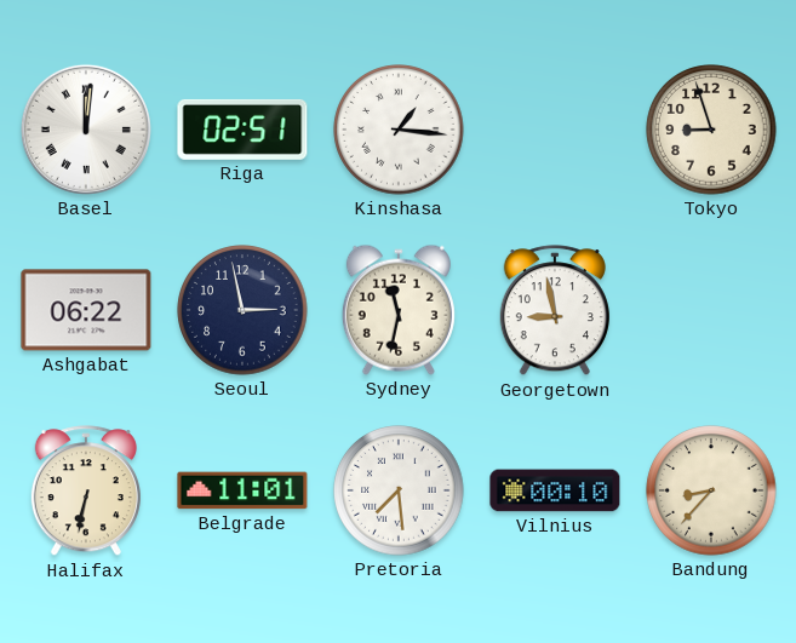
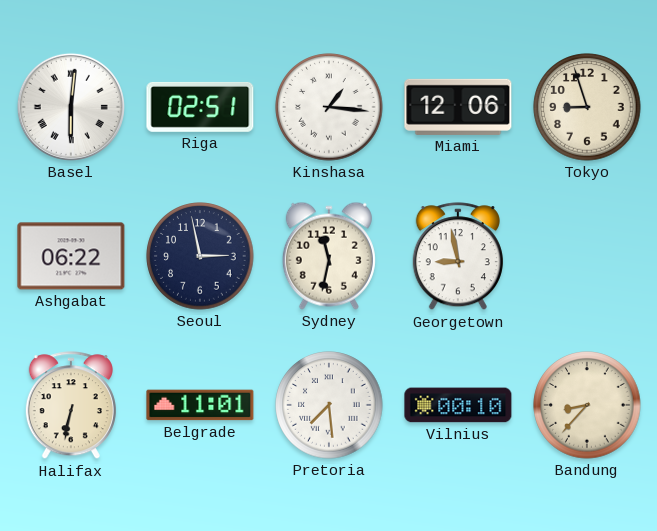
Basel: 12:01 -> 6:01
Miami: none -> 12:06
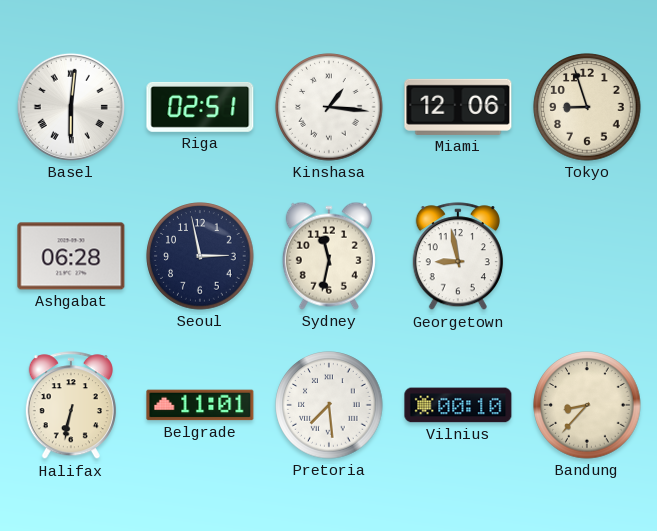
Ashgabat: 06:22 -> 06:28
